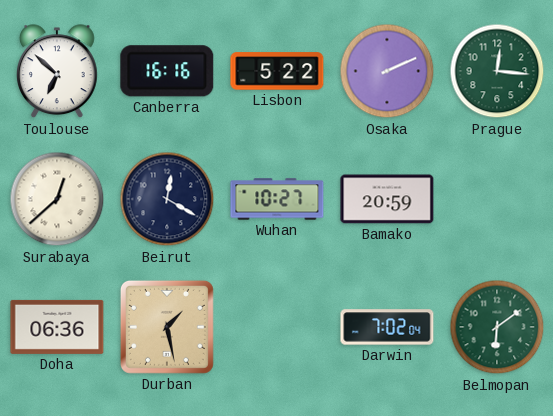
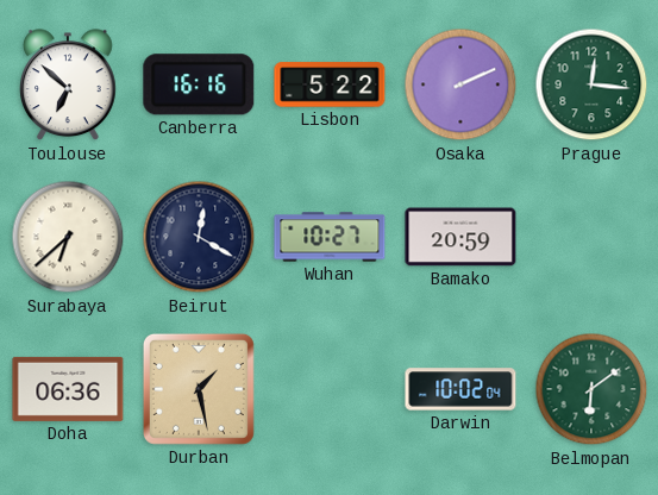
Surabaya: 12:38 -> 6:38
Darwin: 7:02 -> 10:02
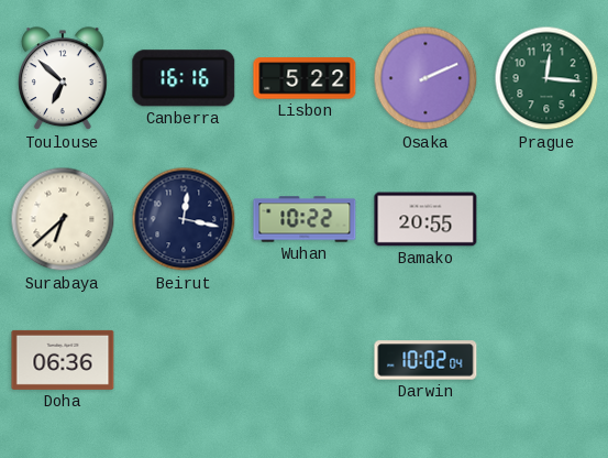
Beirut: 12:20 -> 12:17
Wuhan: 10:27 -> 10:22
Bamako: 20:59 -> 20:55
Durban: 1:28 -> none
Belmopan: 6:09 -> none
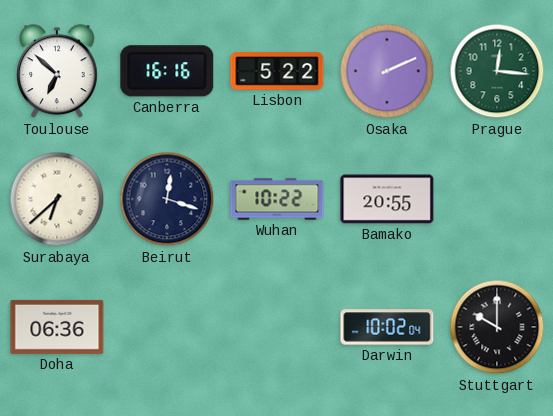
Beirut: 12:17 -> 12:18
Stuttgart: none -> 10:00
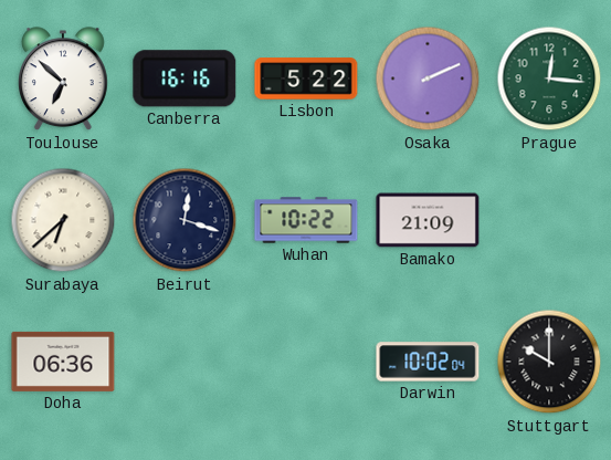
Bamako: 20:55 -> 21:09
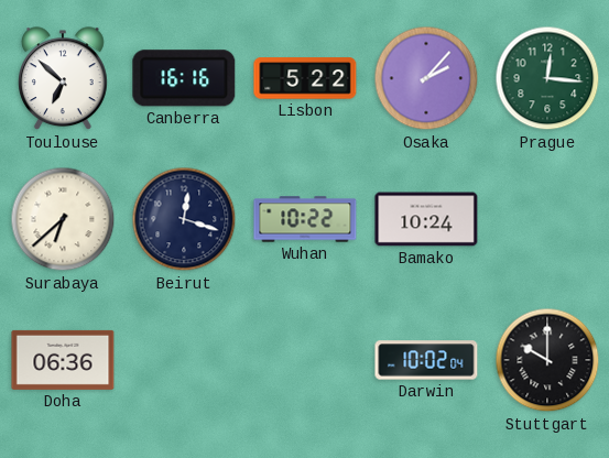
Osaka: 2:11 -> 2:07
Bamako: 21:09 -> 10:24
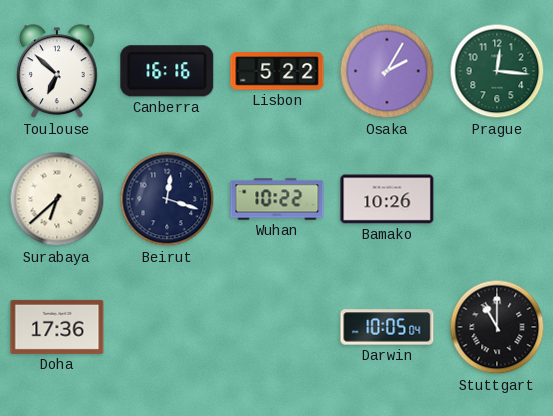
Osaka: 2:07 -> 2:05
Bamako: 10:24 -> 10:26
Doha: 06:36 -> 17:36
Darwin: 10:02 -> 10:05
Stuttgart: 10:00 -> 11:00
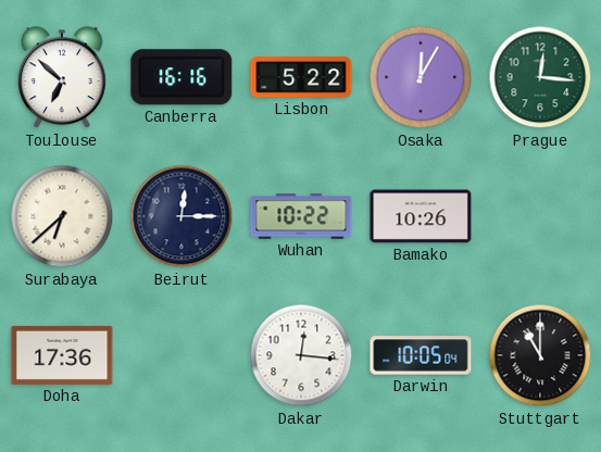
Osaka: 2:05 -> 12:05
Beirut: 12:18 -> 12:15
Dakar: none -> 12:16
